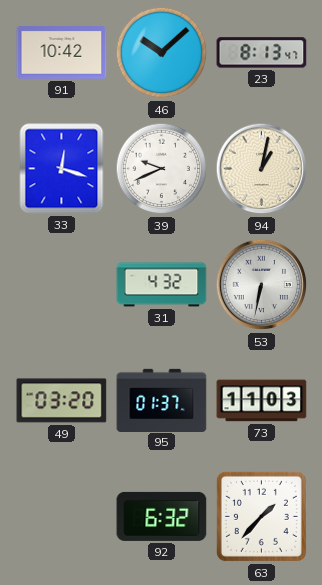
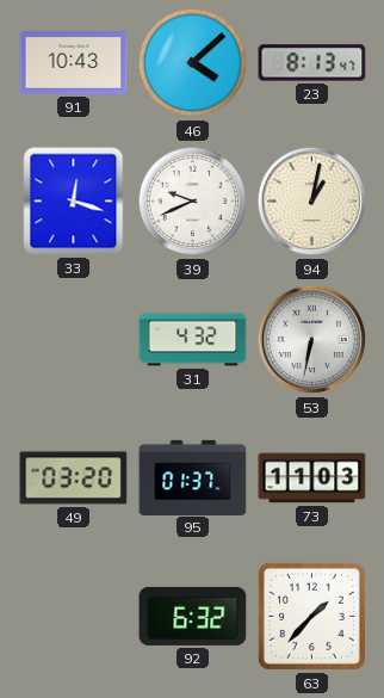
91: 10:42 -> 10:43
46: 10:08 -> 4:08
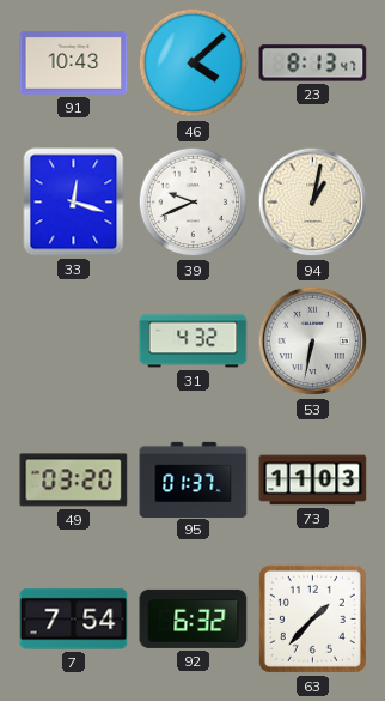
7: none -> 7:54
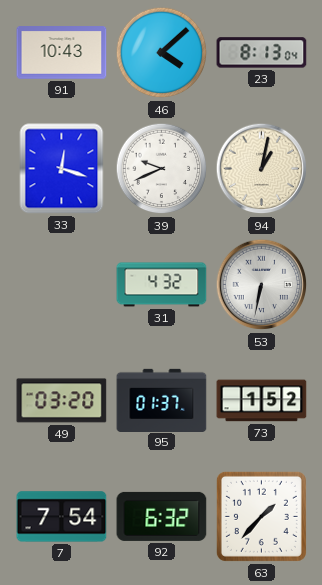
23: 8:13:47 -> 8:13:04
73: 11:03 -> 1:52
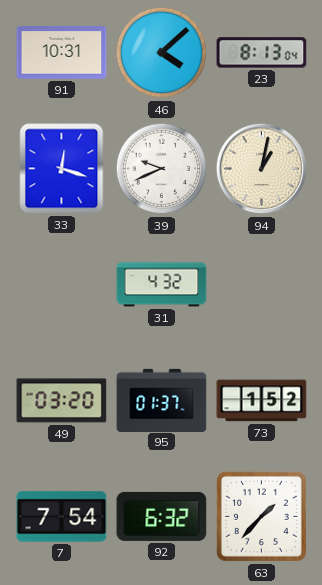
91: 10:43 -> 10:31
53: 6:32 -> none
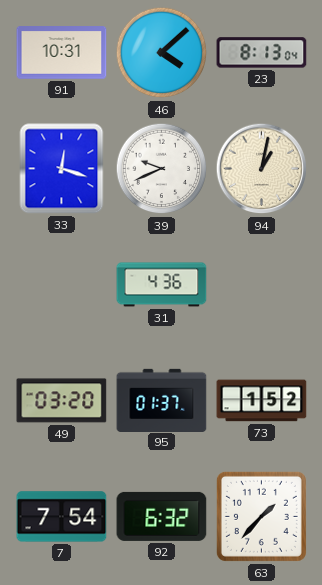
31: 4:32 -> 4:36
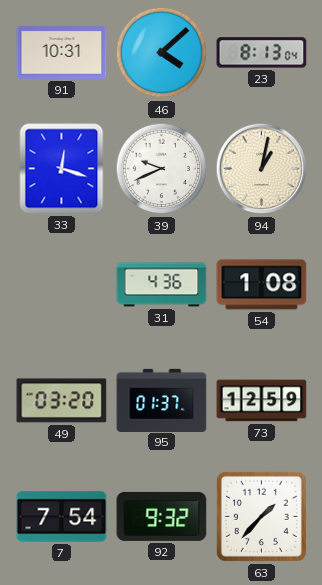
54: none -> 1:08
73: 1:52 -> 12:59
92: 6:32 -> 9:32
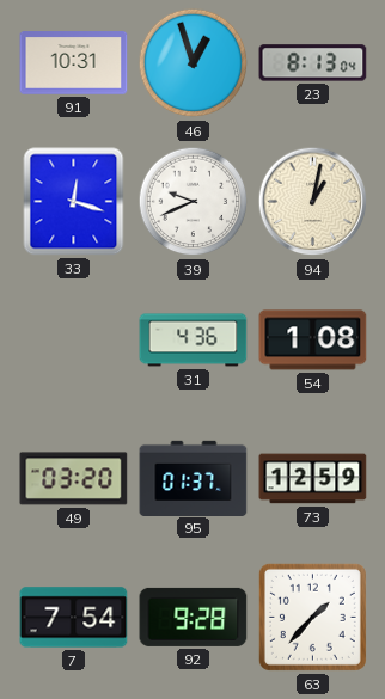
46: 4:08 -> 12:57
92: 9:32 -> 9:28
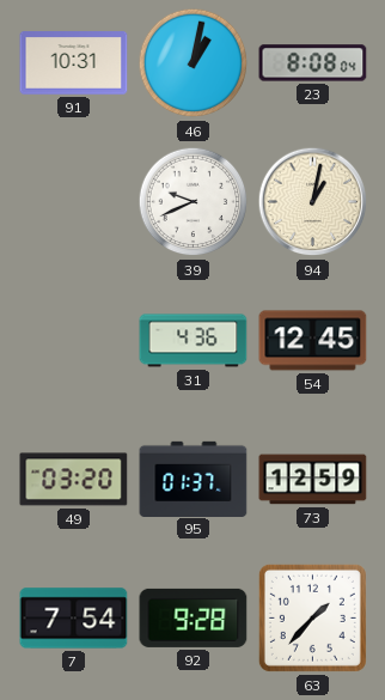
46: 12:57 -> 1:02
23: 8:13 -> 8:08
33: 12:18 -> none
54: 1:08 -> 12:45
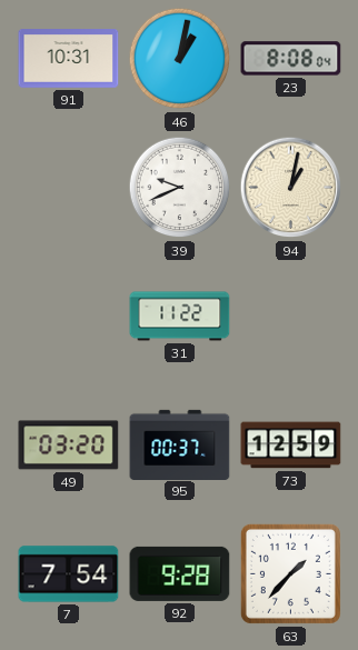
31: 4:36 -> 11:22
54: 12:45 -> none
95: 01:37 -> 00:37
